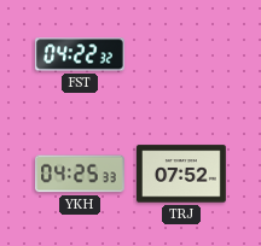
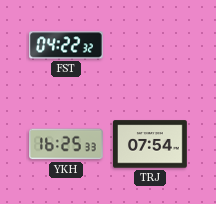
YKH: 04:25 -> 16:25
TRJ: 07:52 -> 07:54
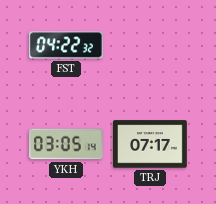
YKH: 16:25 -> 03:05
TRJ: 07:54 -> 07:17
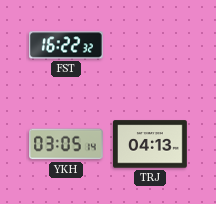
FST: 04:22 -> 16:22
TRJ: 07:17 -> 04:13
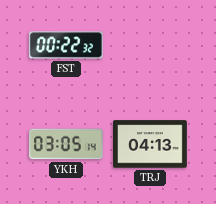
FST: 16:22 -> 00:22
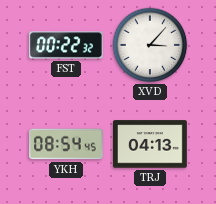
XVD: none -> 3:07
YKH: 03:05 -> 08:54
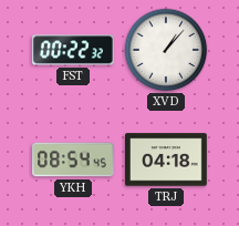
XVD: 3:07 -> 1:07
TRJ: 04:13 -> 04:18
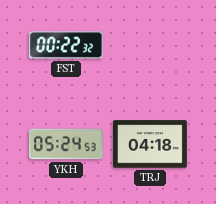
XVD: 1:07 -> none
YKH: 08:54 -> 05:24
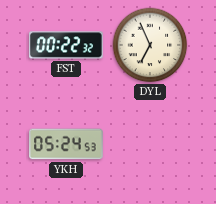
DYL: none -> 6:56
TRJ: 04:18 -> none
